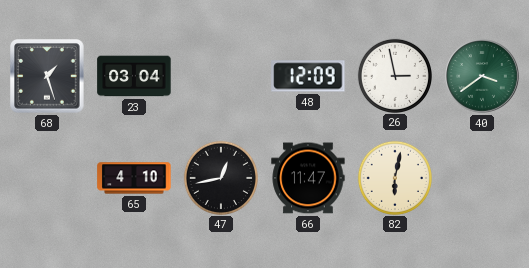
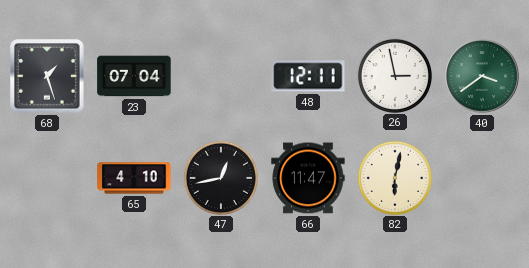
23: 03:04 -> 07:04
48: 12:09 -> 12:11
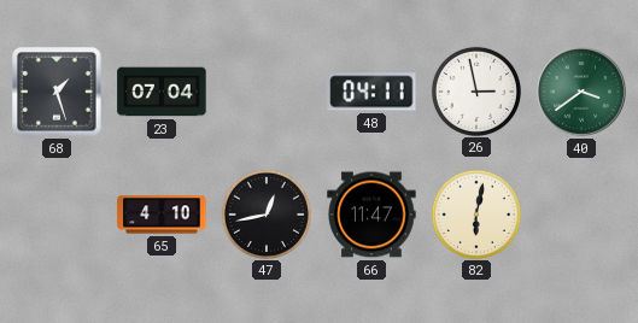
48: 12:11 -> 04:11
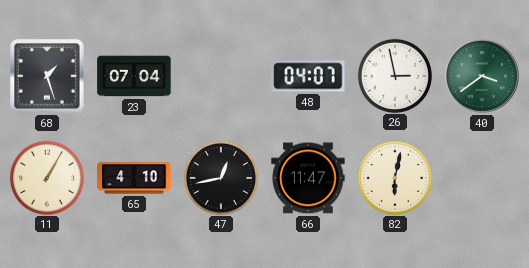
48: 04:11 -> 04:07
11: none -> 1:05
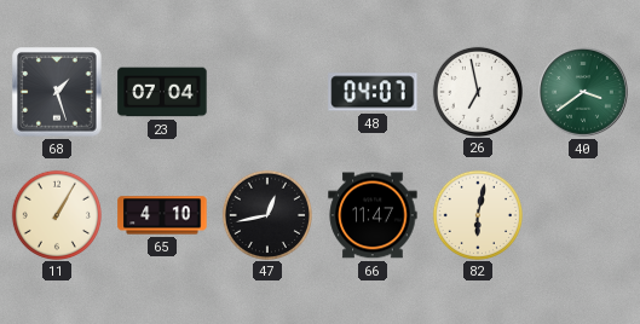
26: 2:58 -> 6:58
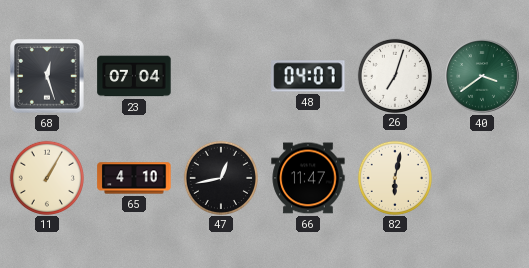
68: 1:27 -> 12:27
26: 6:58 -> 7:03
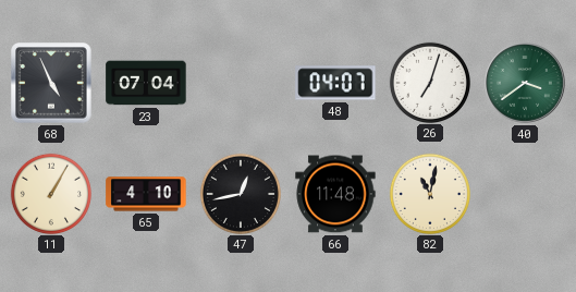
68: 12:27 -> 4:56
66: 11:47 -> 11:48
82: 6:02 -> 11:02
